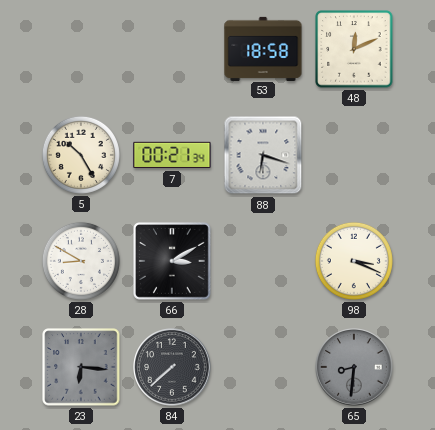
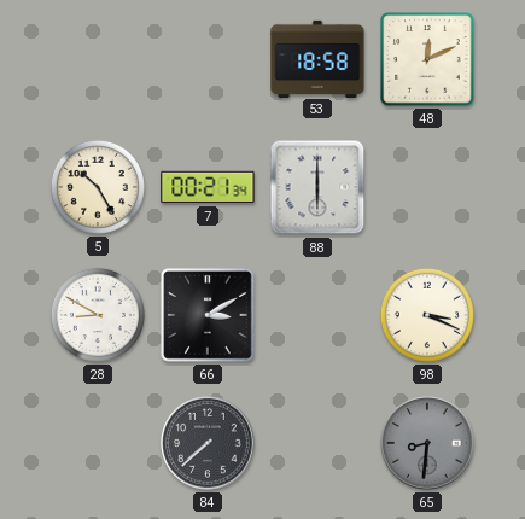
88: 6:18 -> 6:00
23: 6:16 -> none
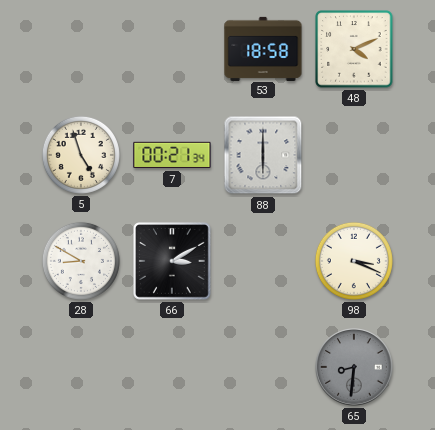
48: 12:11 -> 4:11
5: 10:25 -> 4:57
84: 7:38 -> none
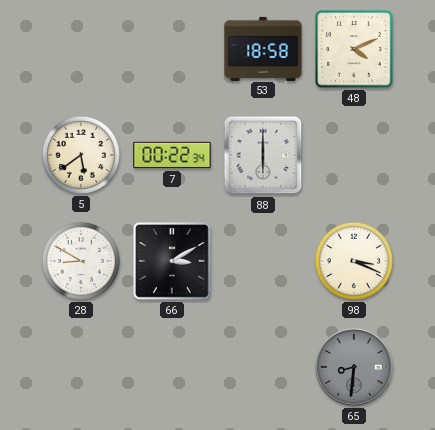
5: 4:57 -> 5:39
7: 00:21 -> 00:22
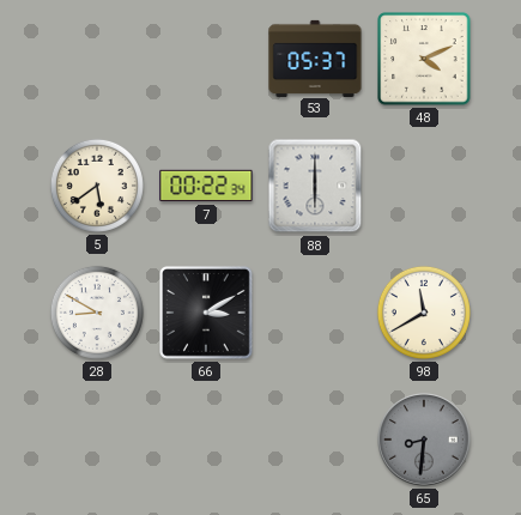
53: 18:58 -> 05:37
98: 3:19 -> 11:40
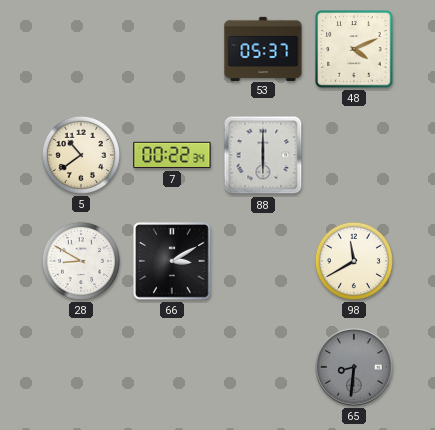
5: 5:39 -> 10:39
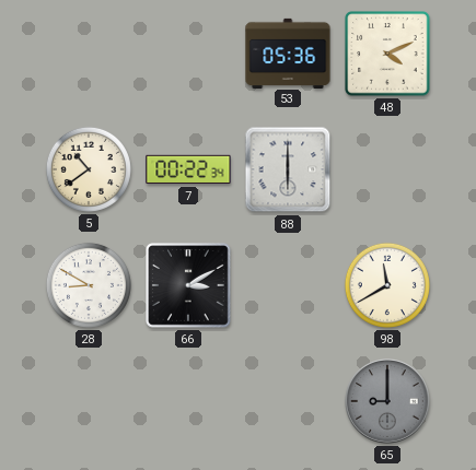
53: 05:37 -> 05:36
65: 8:31 -> 9:00
